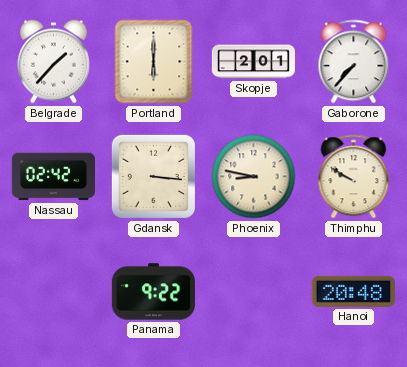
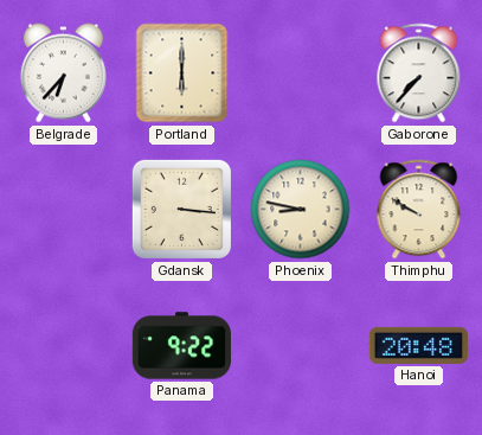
Belgrade: 1:37 -> 6:37
Skopje: 2:01 -> none
Nassau: 02:42 -> none
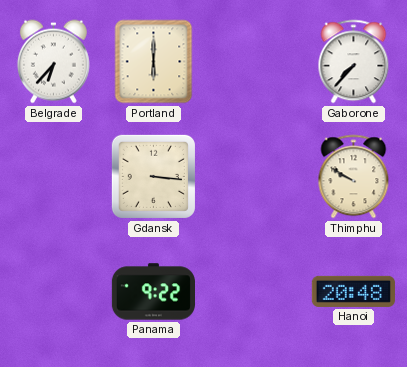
Phoenix: 8:47 -> none
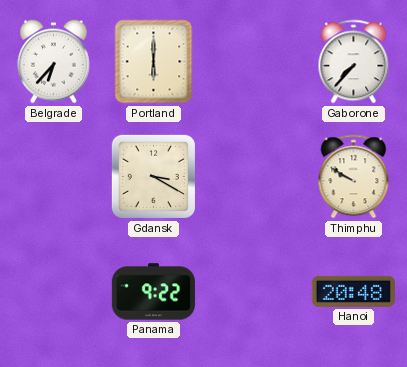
Gdansk: 3:16 -> 3:20
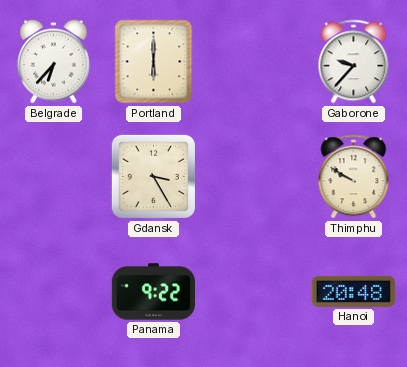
Gaborone: 7:37 -> 9:37
Gdansk: 3:20 -> 3:25
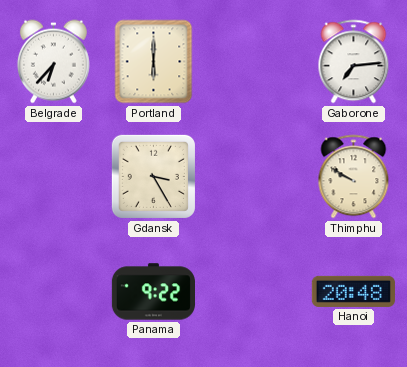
Gaborone: 9:37 -> 7:14
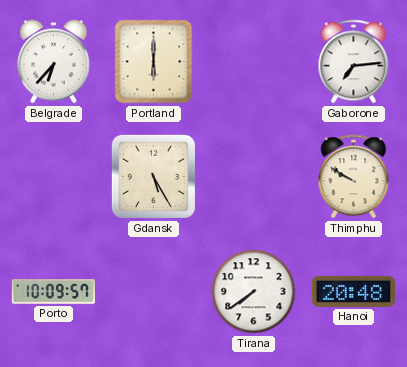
Gdansk: 3:25 -> 5:25
Porto: none -> 10:09
Panama: 9:22 -> none
Tirana: none -> 7:39
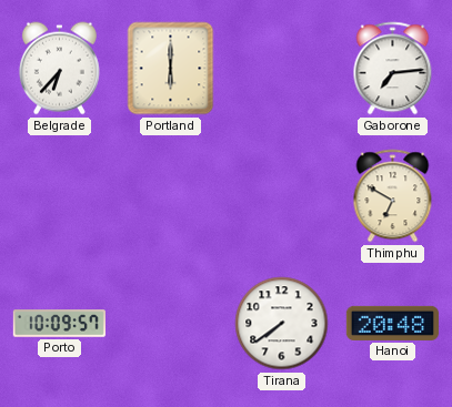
Gdansk: 5:25 -> none
Thimphu: 9:50 -> 6:50
